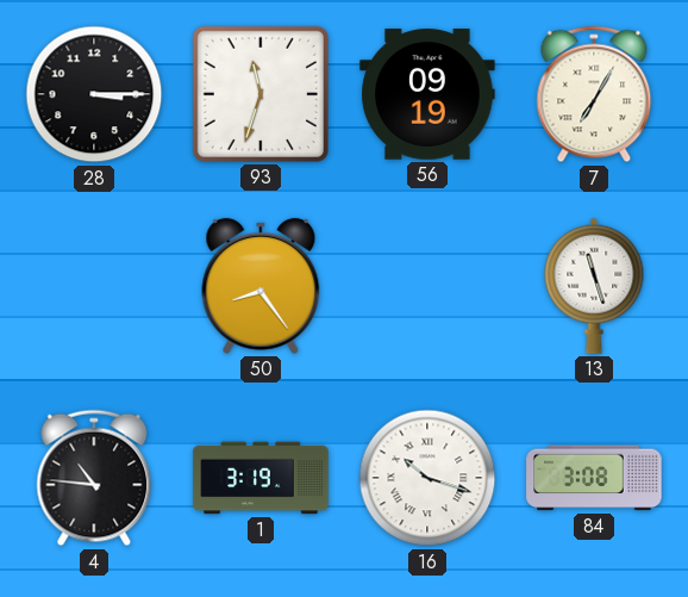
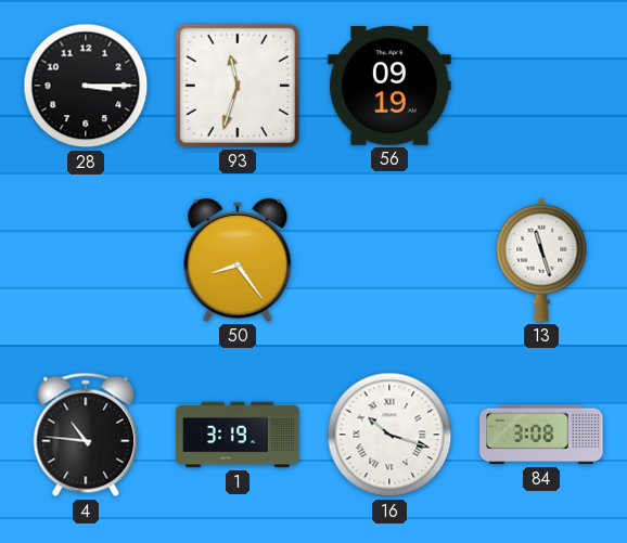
7: 7:05 -> none
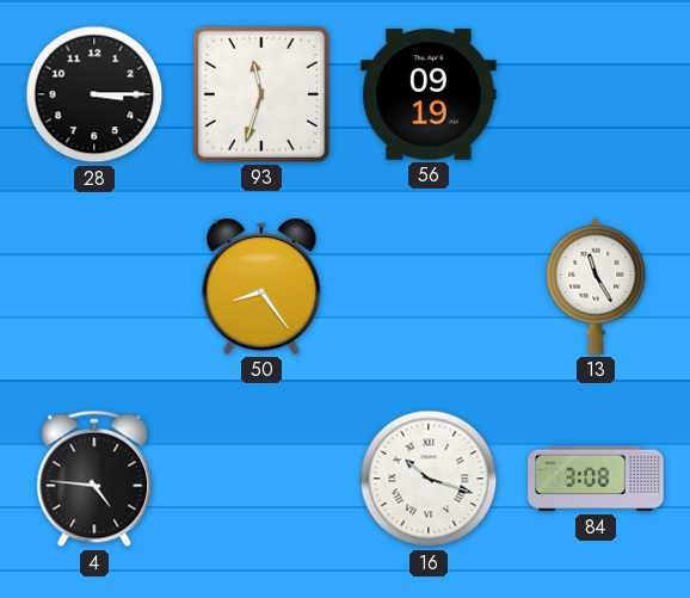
13: 11:27 -> 11:25
4: 10:46 -> 4:46
1: 3:19 -> none
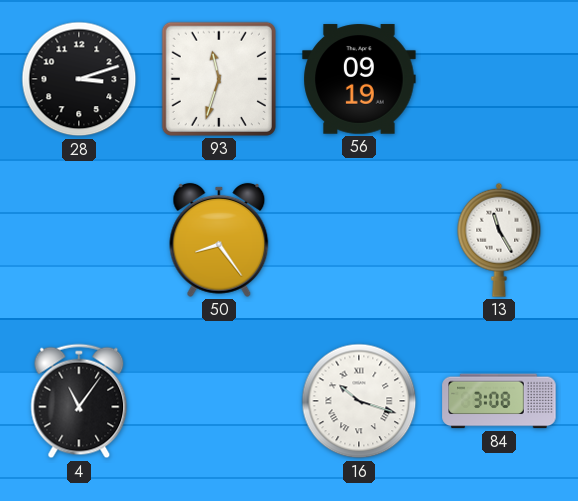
28: 3:15 -> 3:12
4: 4:46 -> 11:06
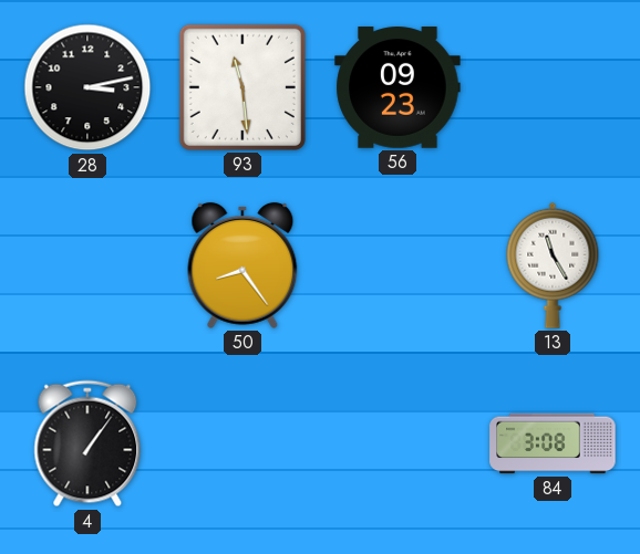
28: 3:12 -> 3:13
93: 11:33 -> 11:29
56: 09:19 -> 09:23
4: 11:06 -> 1:06
16: 10:18 -> none
